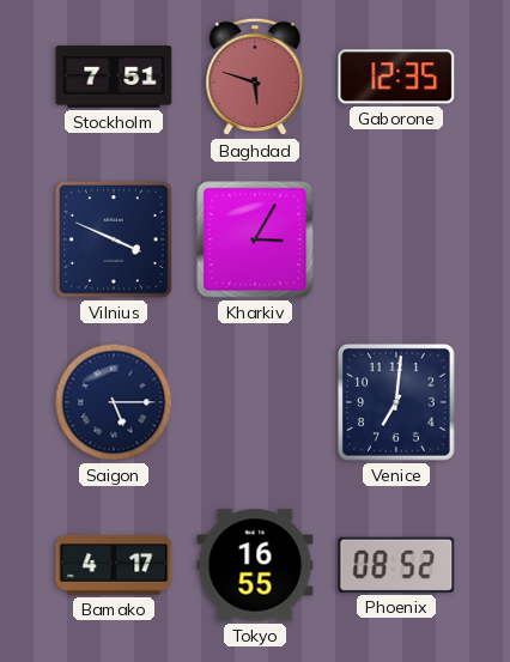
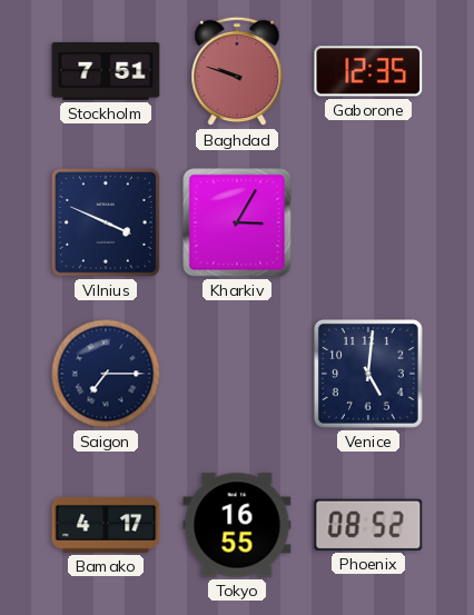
Baghdad: 5:48 -> 9:48
Saigon: 5:15 -> 7:15
Venice: 7:01 -> 5:01
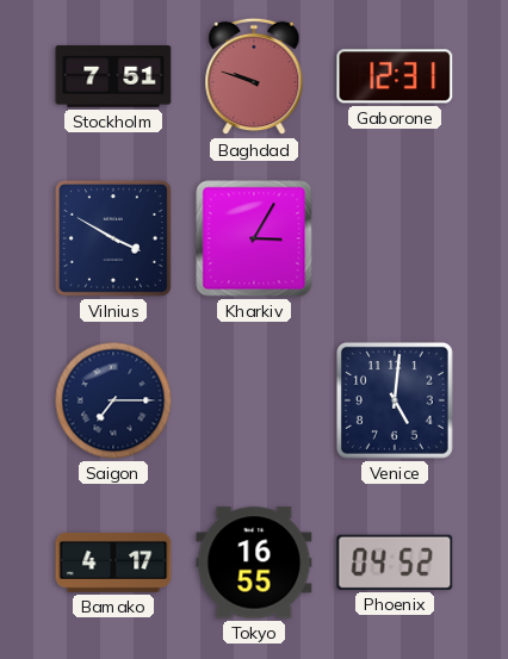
Gaborone: 12:35 -> 12:31
Vilnius: 3:49 -> 3:50
Phoenix: 08:52 -> 04:52
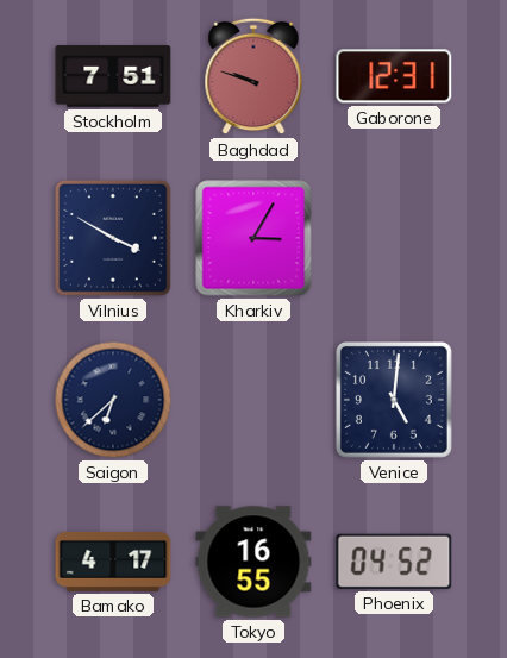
Saigon: 7:15 -> 6:38
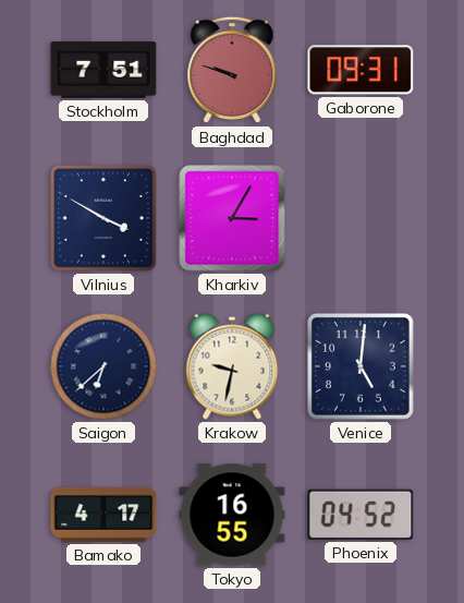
Gaborone: 12:31 -> 09:31
Krakow: none -> 9:32
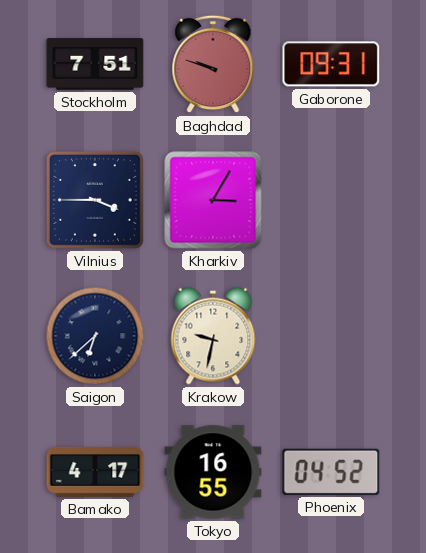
Vilnius: 3:50 -> 3:45
Venice: 5:01 -> none
